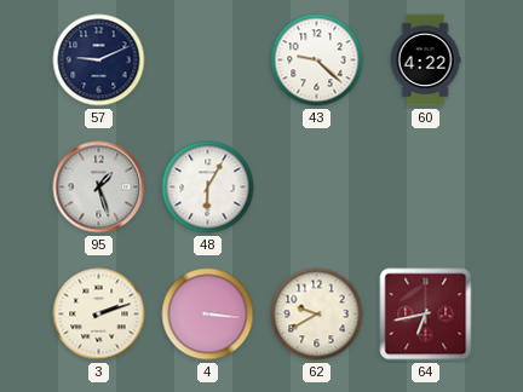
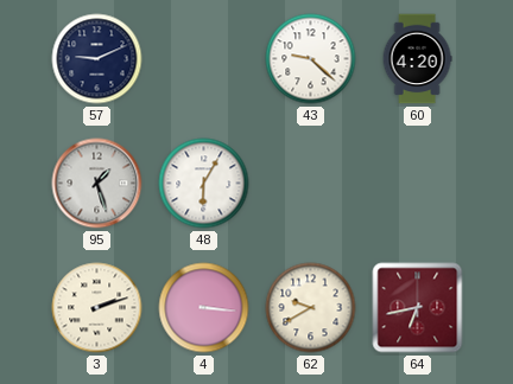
60: 4:22 -> 4:20
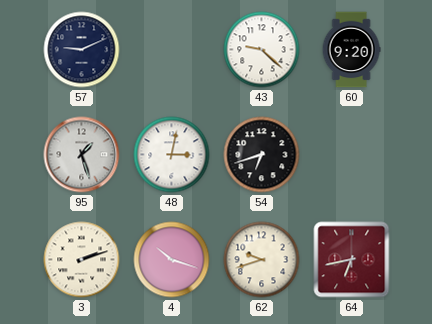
60: 4:20 -> 9:20
48: 6:05 -> 3:02
54: none -> 6:42
4: 3:16 -> 10:18
62: 9:40 -> 9:42
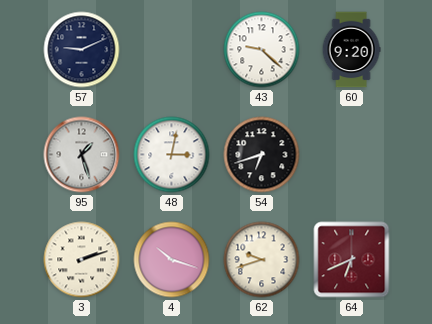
64: 6:43 -> 6:41
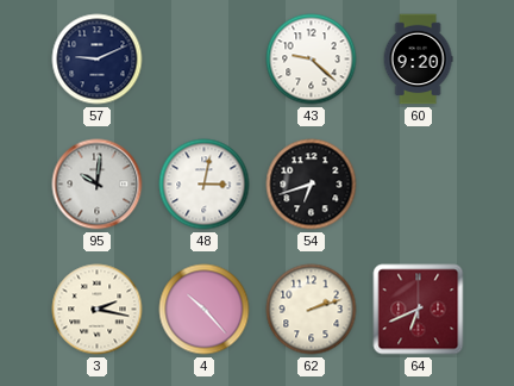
95: 1:27 -> 10:01
3: 2:12 -> 2:17
4: 10:18 -> 10:23
62: 9:42 -> 2:12
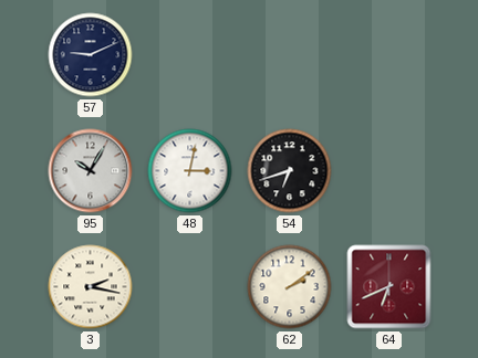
43: 9:22 -> none
60: 9:20 -> none
95: 10:01 -> 10:05
4: 10:23 -> none
62: 2:12 -> 2:09
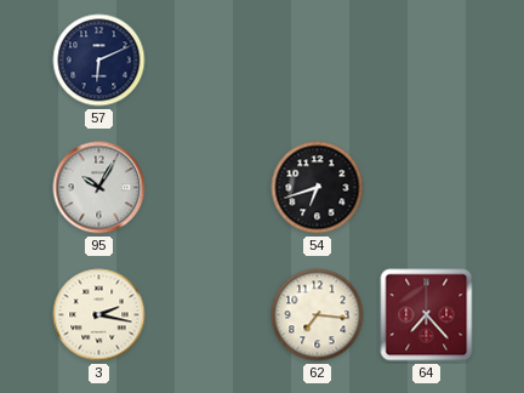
57: 9:11 -> 6:11
48: 3:02 -> none
62: 2:09 -> 7:16
64: 6:41 -> 7:23
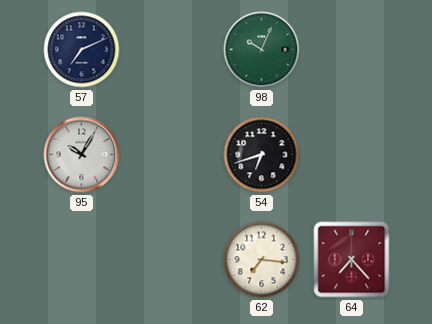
57: 6:11 -> 7:11
98: none -> 10:04
3: 2:17 -> none
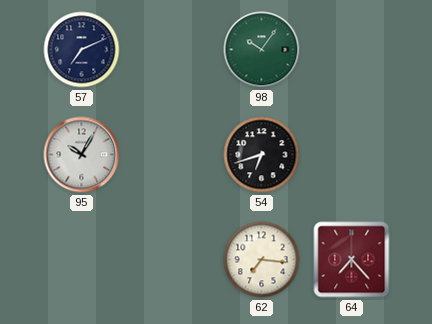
98: 10:04 -> 10:06
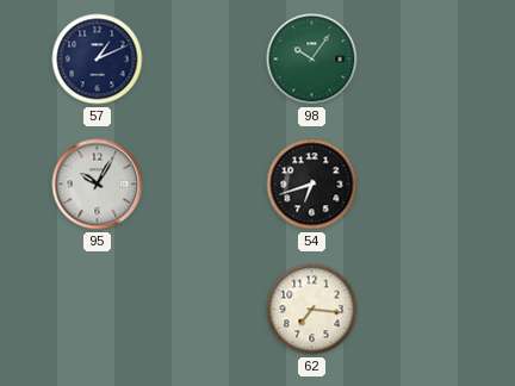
57: 7:11 -> 1:11
64: 7:23 -> none
